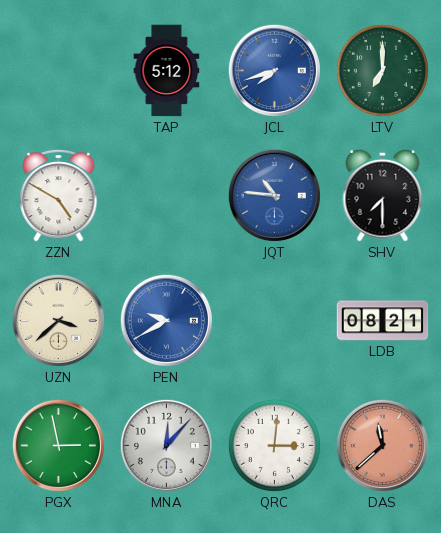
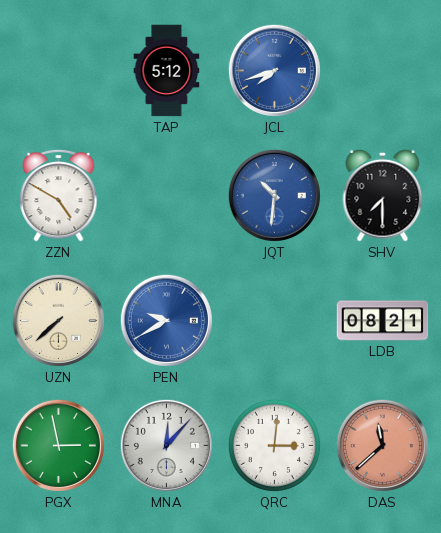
LTV: 7:00 -> none
JQT: 10:46 -> 10:31
UZN: 3:38 -> 7:38
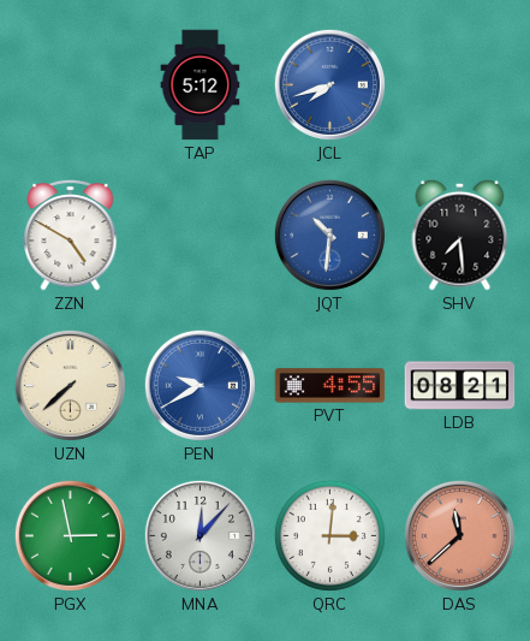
SHV: 7:30 -> 7:29
PVT: none -> 4:55
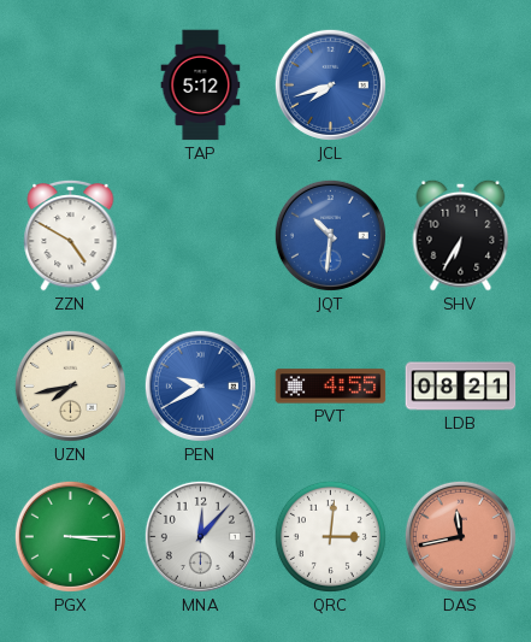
SHV: 7:29 -> 6:35
UZN: 7:38 -> 7:43
PGX: 2:58 -> 3:15
DAS: 11:38 -> 11:43
